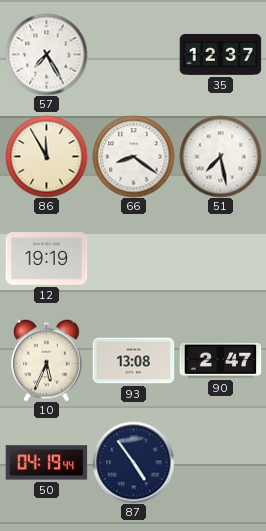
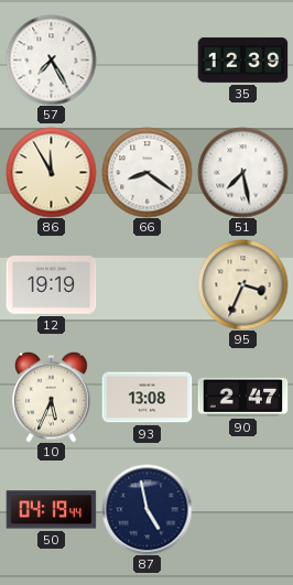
35: 12:37 -> 12:39
95: none -> 3:34
87: 4:54 -> 4:58
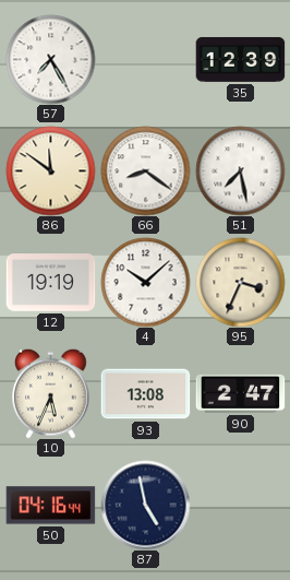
86: 11:55 -> 11:51
4: none -> 10:08
50: 04:19 -> 04:16
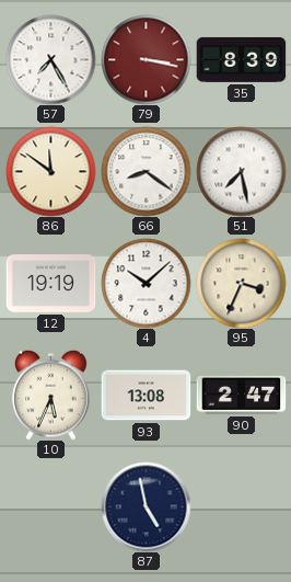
79: none -> 3:17
35: 12:39 -> 8:39
50: 04:16 -> none
